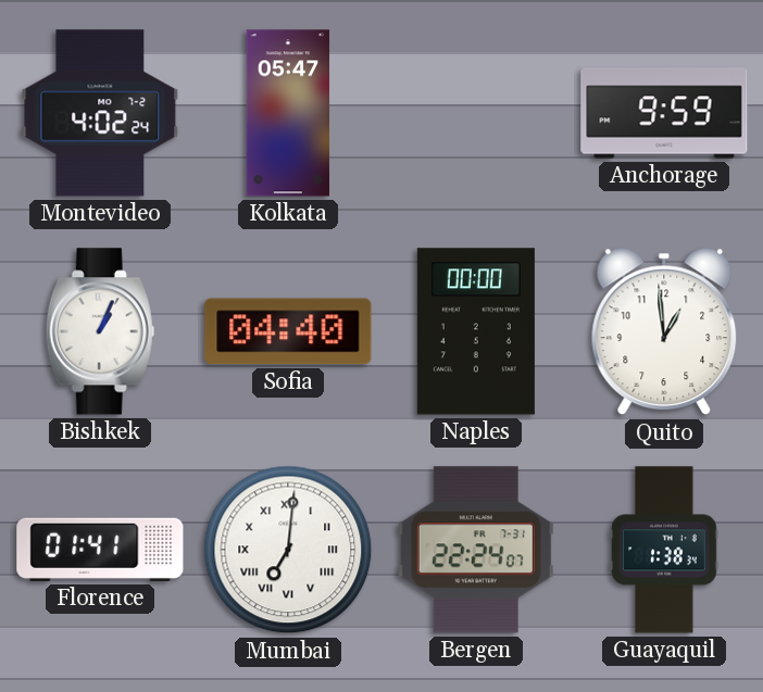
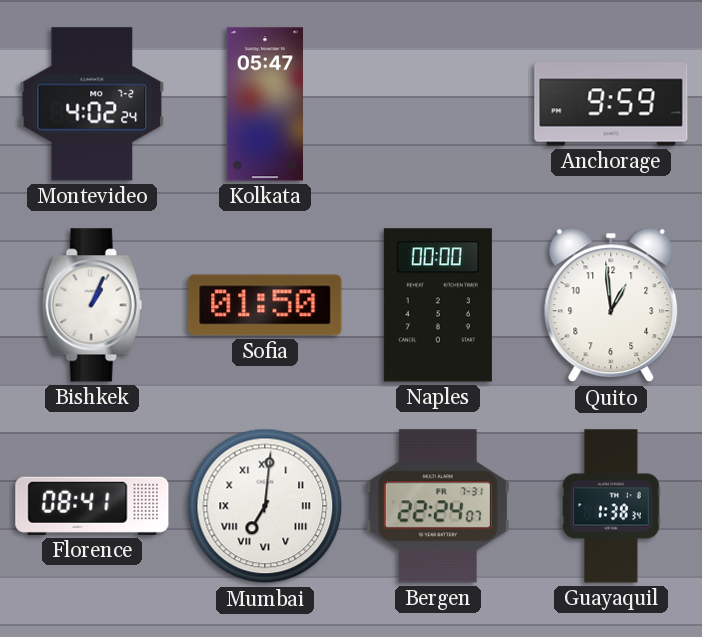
Sofia: 04:40 -> 01:50
Florence: 01:41 -> 08:41
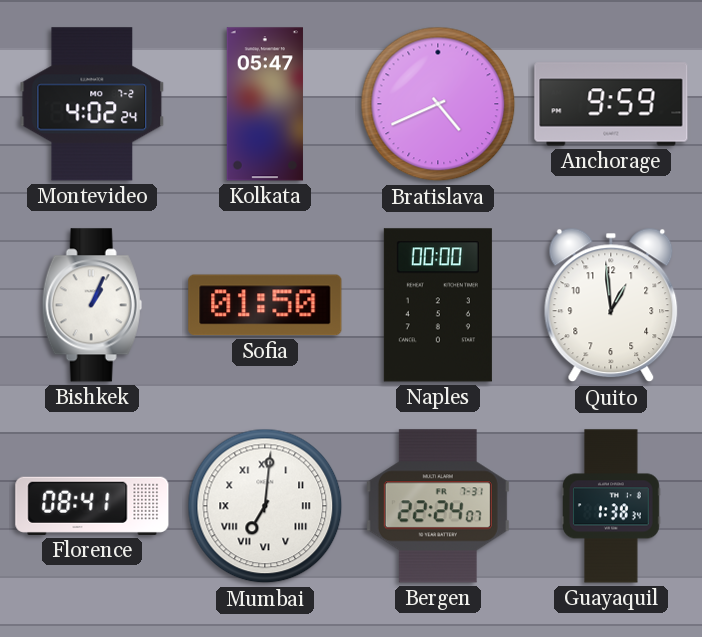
Bratislava: none -> 4:41
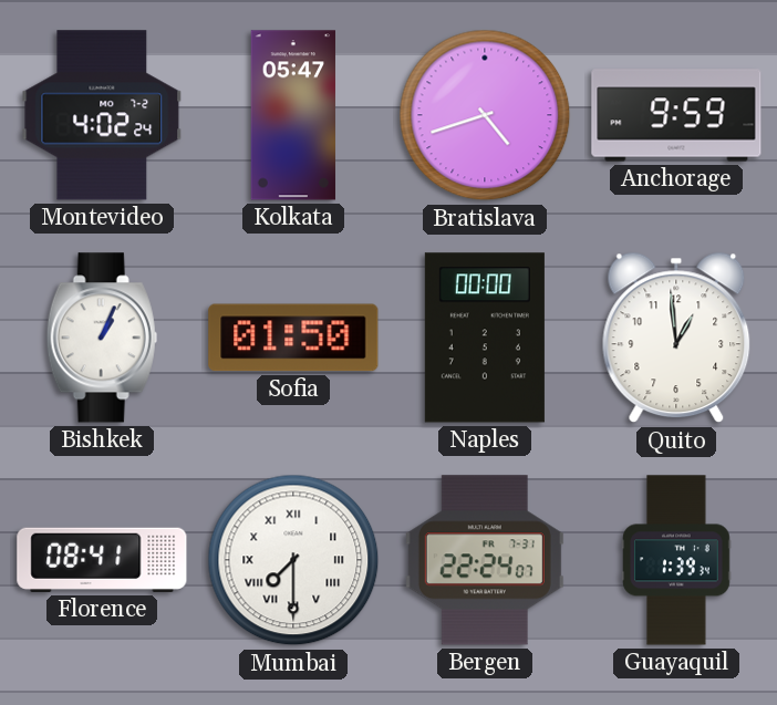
Bratislava: 4:41 -> 4:42
Mumbai: 7:01 -> 7:30
Guayaquil: 1:38 -> 1:39
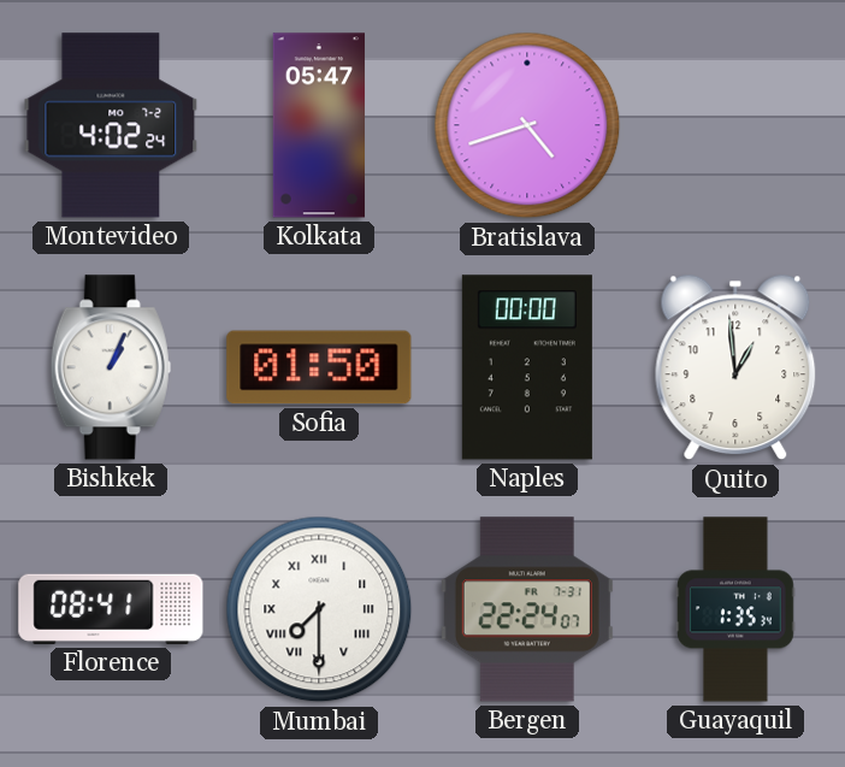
Anchorage: 9:59 -> none
Guayaquil: 1:39 -> 1:35
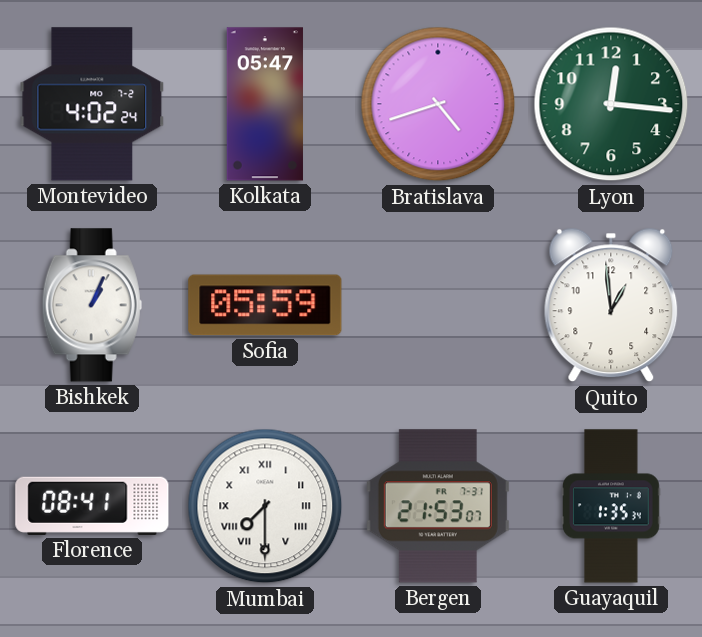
Lyon: none -> 12:16
Sofia: 01:50 -> 05:59
Naples: 00:00 -> none
Bergen: 22:24 -> 21:53
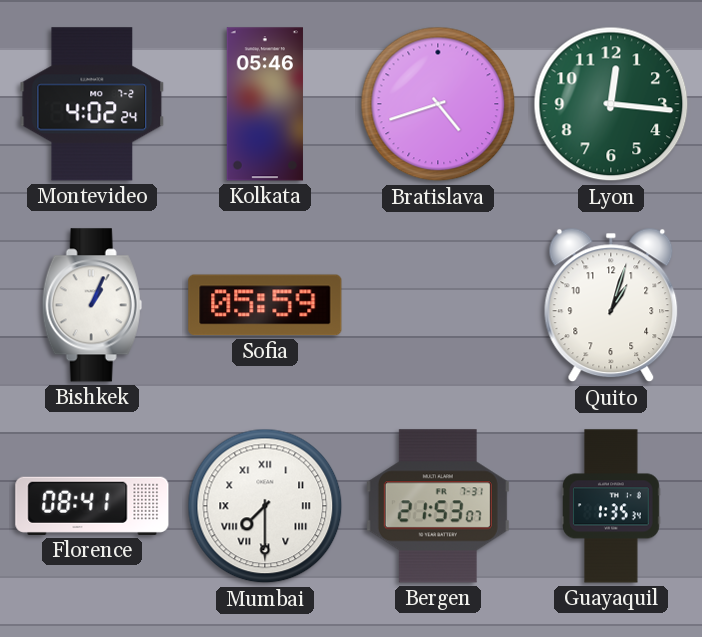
Kolkata: 05:47 -> 05:46
Quito: 12:59 -> 1:03
